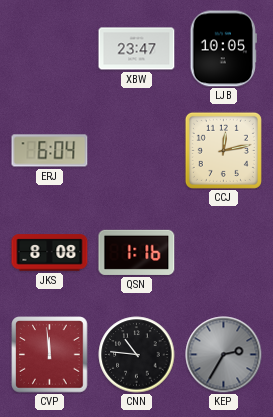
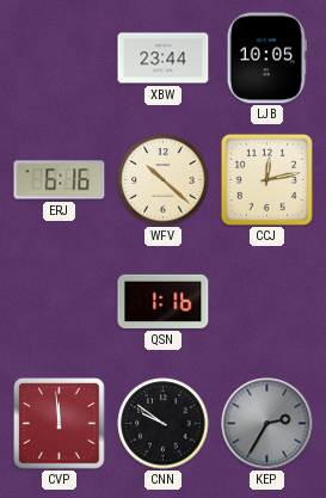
XBW: 23:47 -> 23:44
ERJ: 6:04 -> 6:16
WFV: none -> 10:22
JKS: 8:08 -> none
CNN: 10:46 -> 9:51
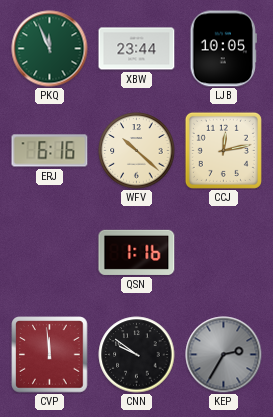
PKQ: none -> 11:56
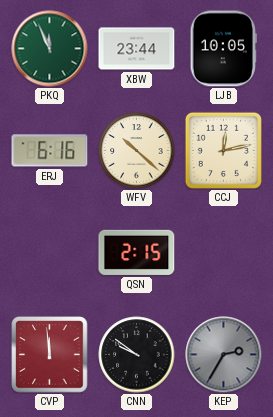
QSN: 1:16 -> 2:15
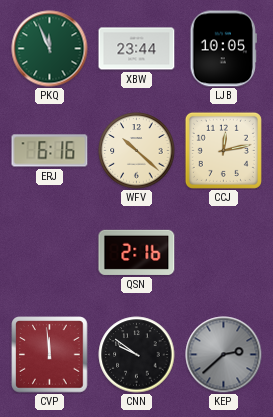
QSN: 2:15 -> 2:16
KEP: 2:35 -> 2:38
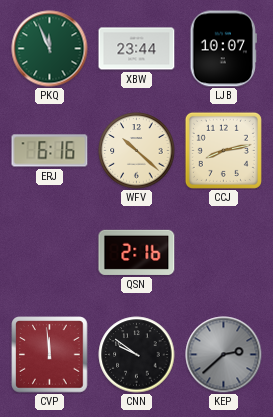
LJB: 10:05 -> 10:07
CCJ: 12:13 -> 8:13
